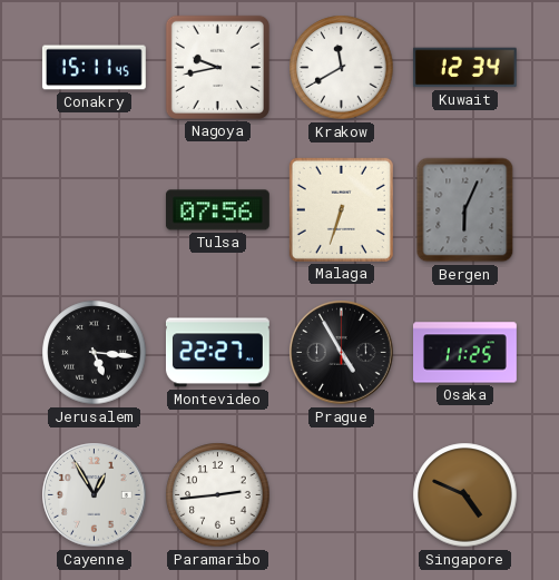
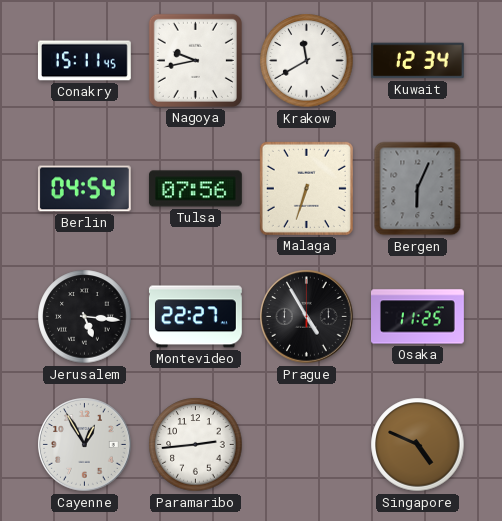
Berlin: none -> 04:54
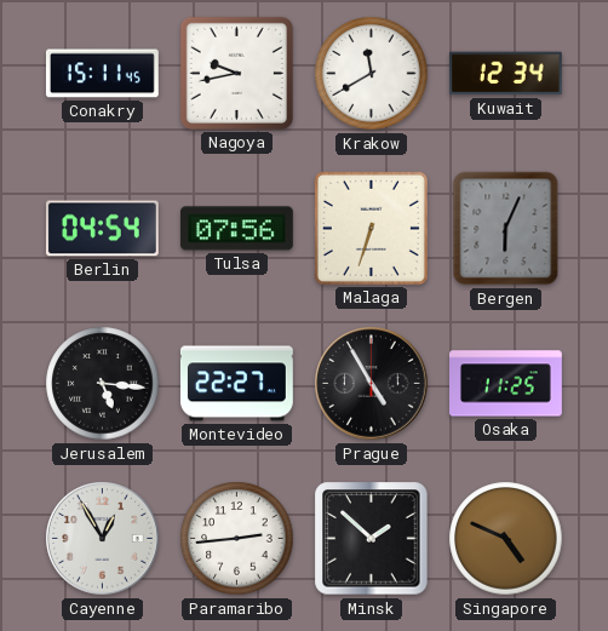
Minsk: none -> 1:52
